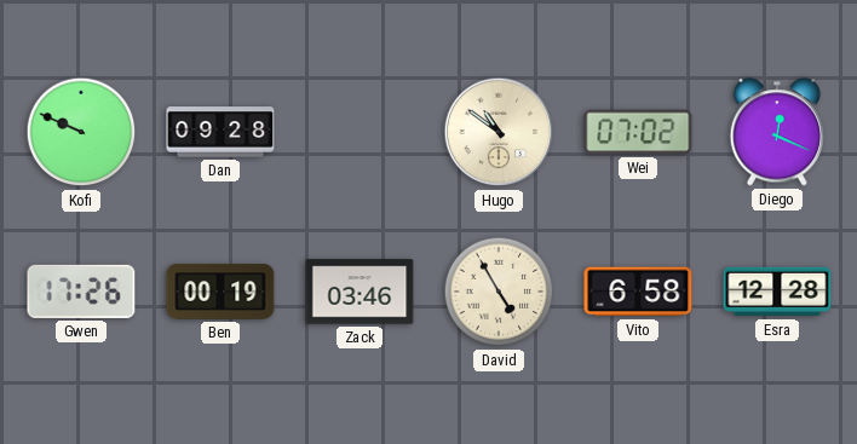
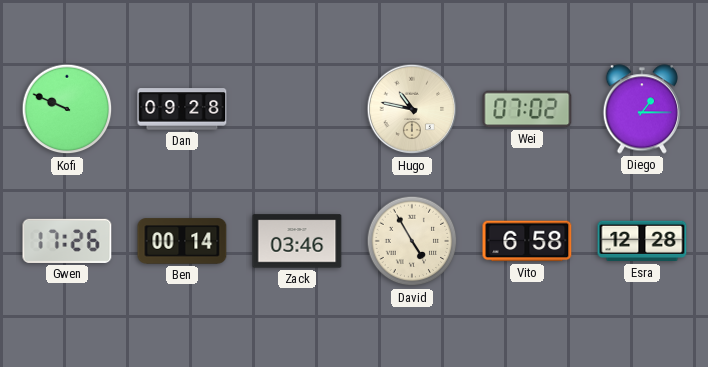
Hugo: 10:51 -> 10:47
Diego: 12:19 -> 1:15
Ben: 00:19 -> 00:14
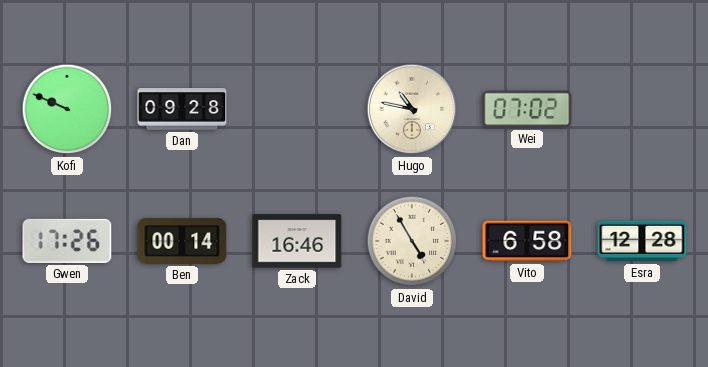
Diego: 1:15 -> none
Zack: 03:46 -> 16:46
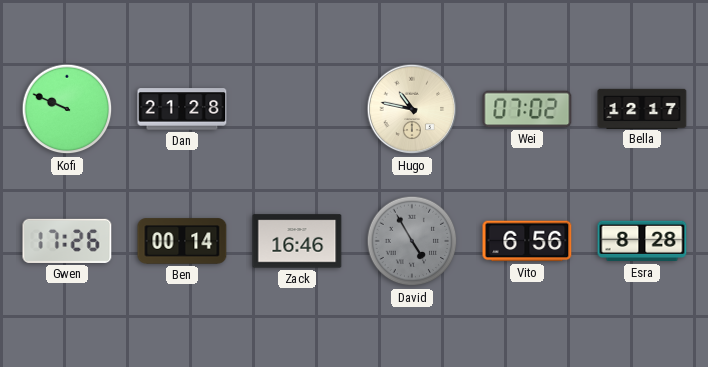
Dan: 09:28 -> 21:28
Bella: none -> 12:17
David dial: cream -> grey
Vito: 6:58 -> 6:56
Esra: 12:28 -> 8:28
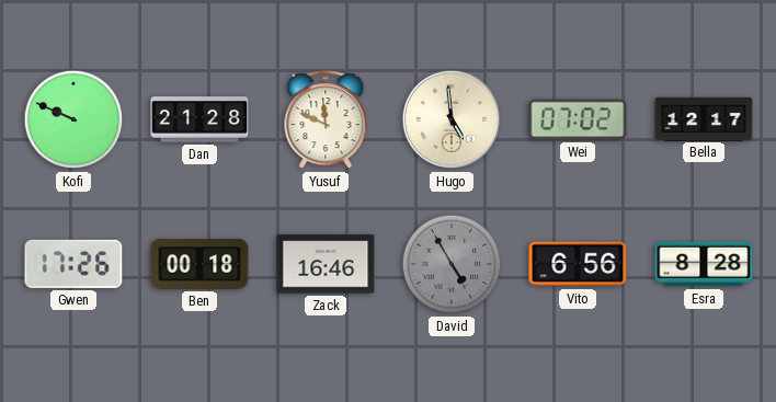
Yusuf: none -> 11:49
Hugo: 10:47 -> 4:59
Ben: 00:14 -> 00:18
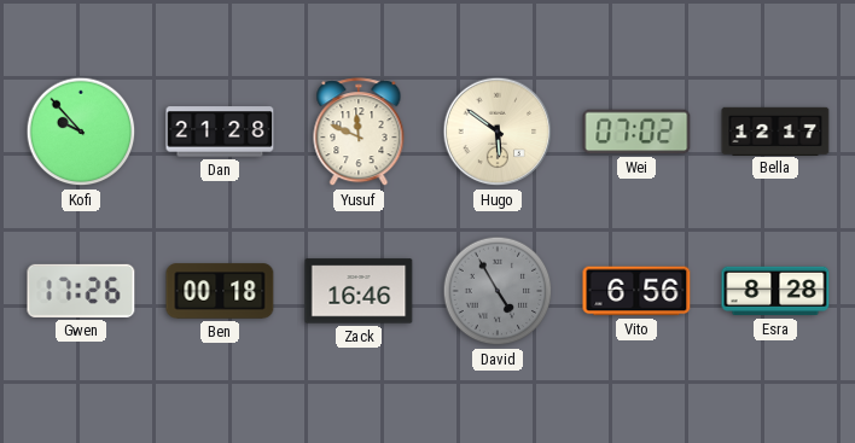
Kofi: 9:49 -> 9:53
Hugo: 4:59 -> 5:51
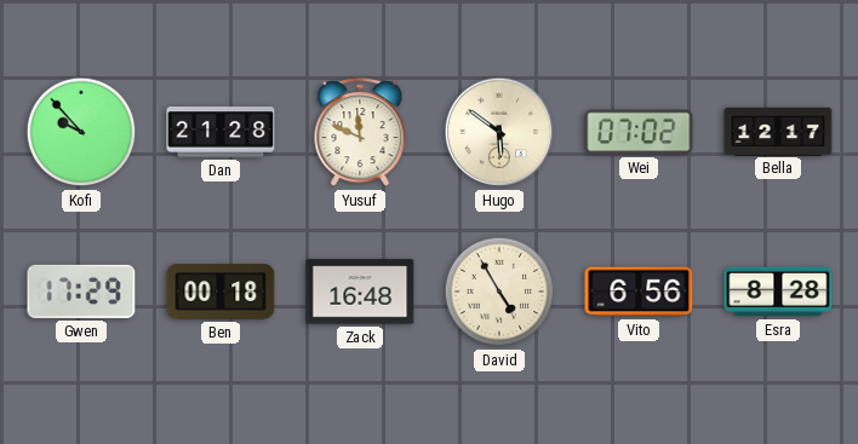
Gwen: 17:26 -> 17:29
Zack: 16:46 -> 16:48
David dial: grey -> cream
